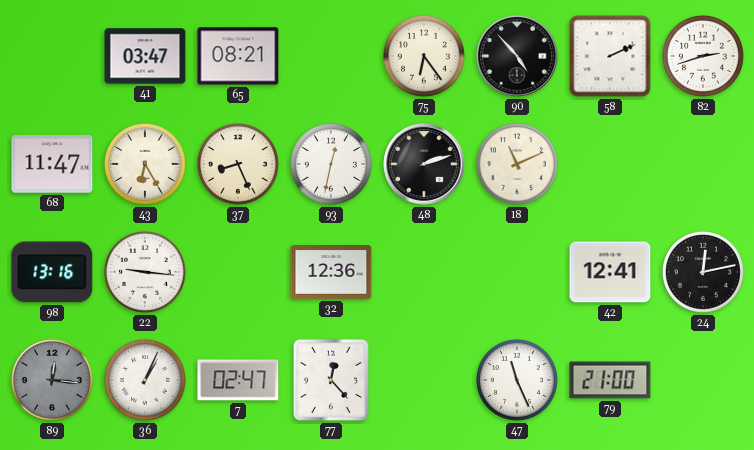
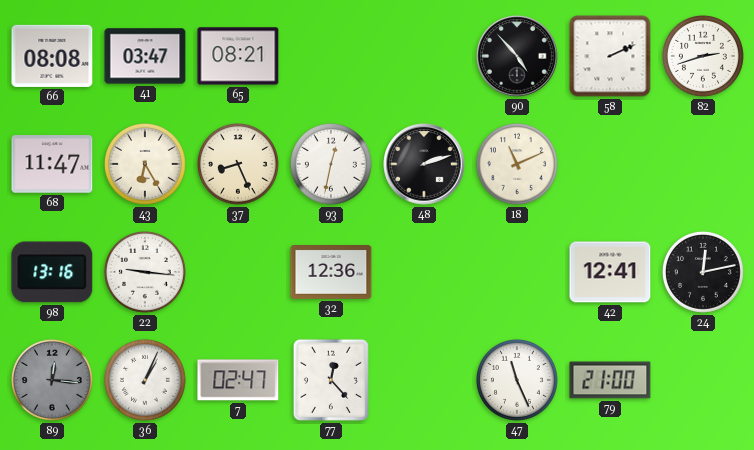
66: none -> 08:08
75: 6:24 -> none
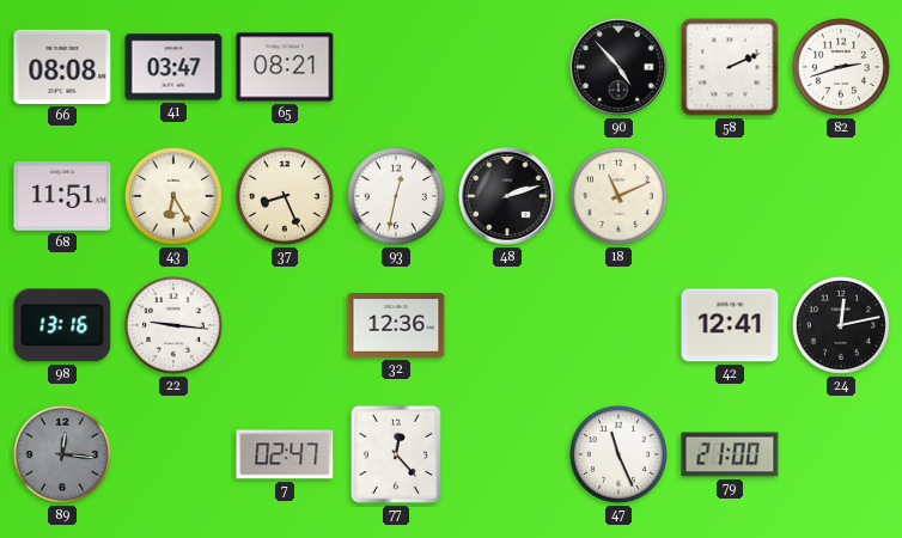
68: 11:47 -> 11:51
36: 1:04 -> none
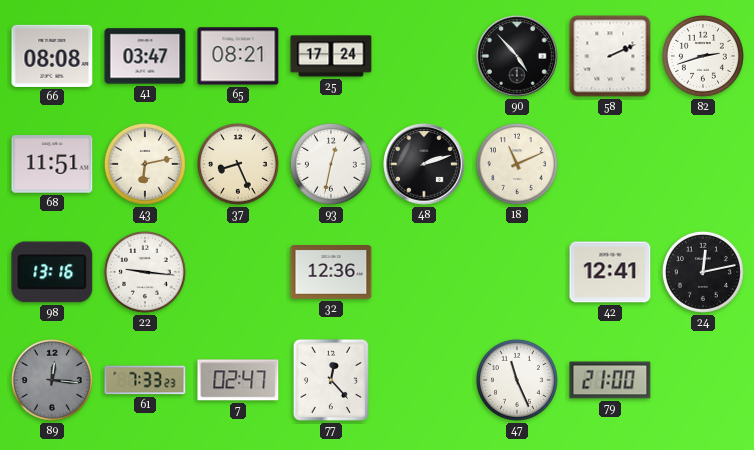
25: none -> 17:24
43: 6:25 -> 6:13
61: none -> 7:33
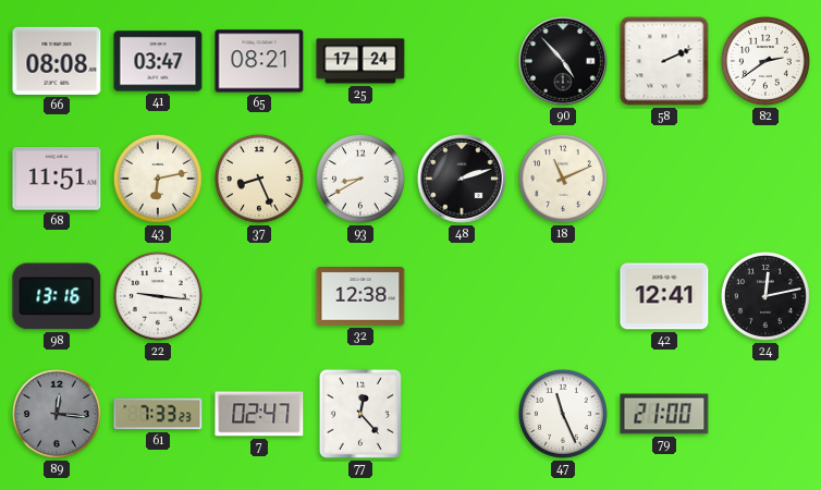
82: 2:42 -> 2:39
93: 12:32 -> 8:40
32: 12:36 -> 12:38
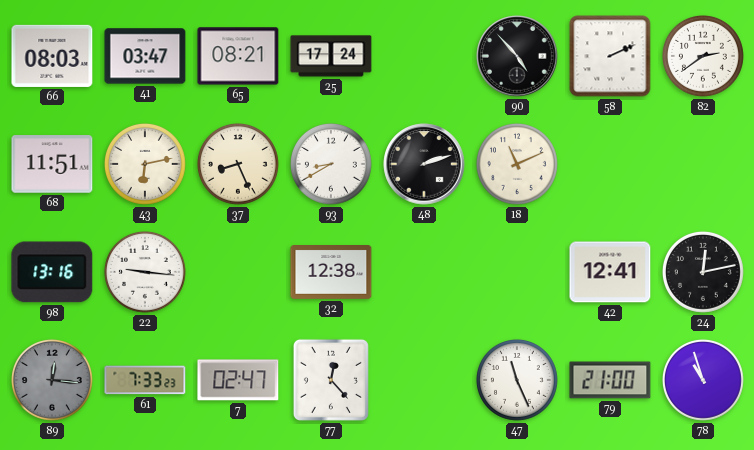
66: 08:08 -> 08:03
78: none -> 10:57
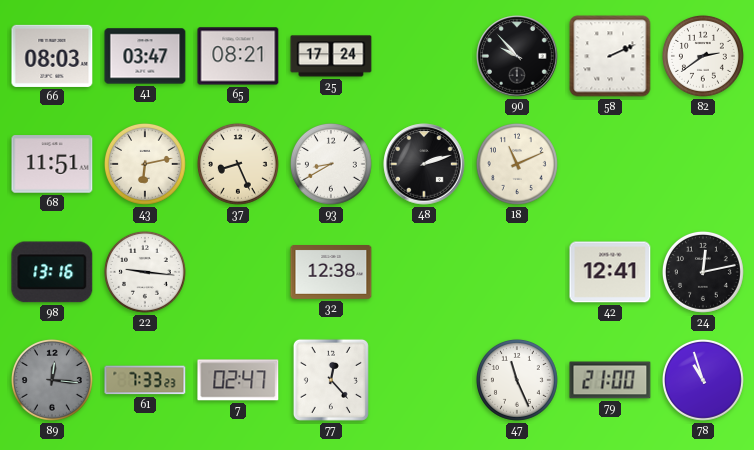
90: 4:53 -> 9:53
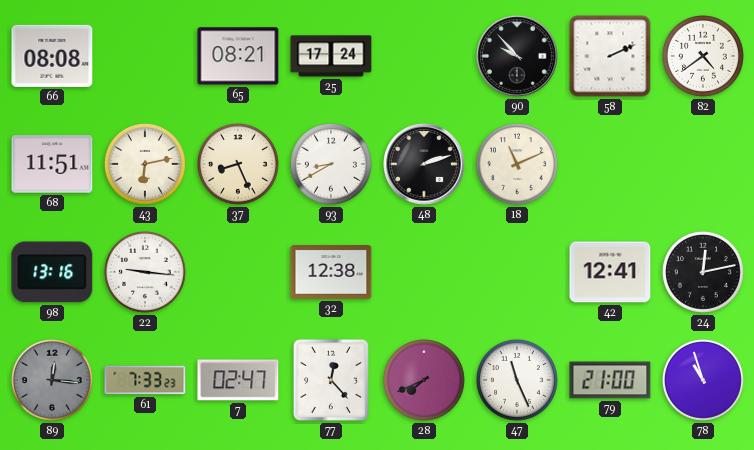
66: 08:03 -> 08:08
41: 03:47 -> none
82: 2:39 -> 4:39
28: none -> 7:41
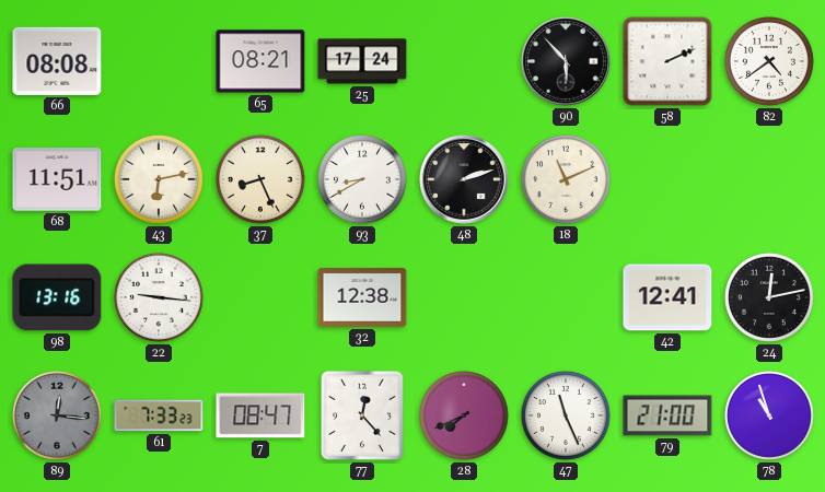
90: 9:53 -> 5:53
7: 02:47 -> 08:47
